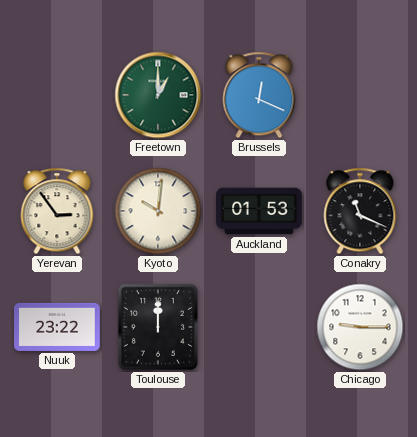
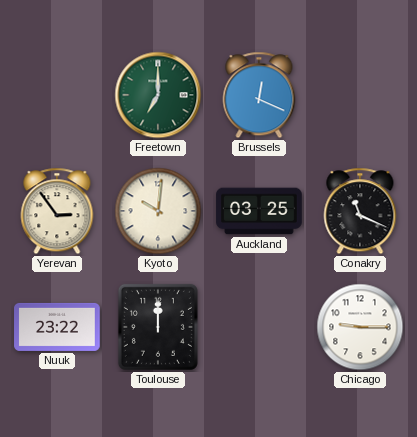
Freetown: 1:00 -> 7:00
Auckland: 01:53 -> 03:25
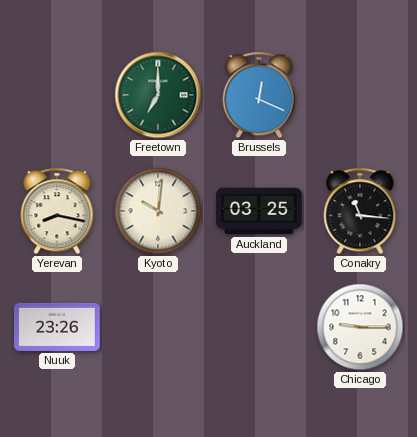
Yerevan: 2:54 -> 8:17
Conakry: 11:19 -> 11:16
Nuuk: 23:22 -> 23:26
Toulouse: 12:00 -> none
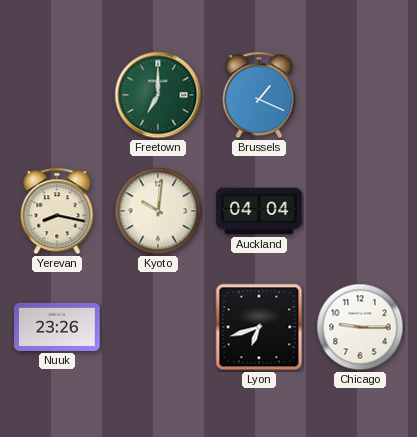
Brussels: 12:19 -> 1:19
Auckland: 03:25 -> 04:04
Conakry: 11:16 -> none
Lyon: none -> 6:42
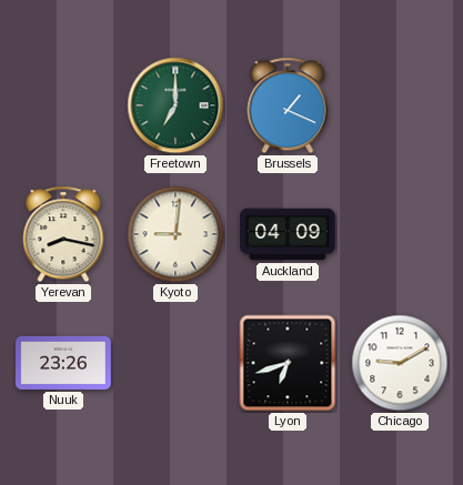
Kyoto: 10:01 -> 9:01
Auckland: 04:04 -> 04:09
Chicago: 9:15 -> 9:10
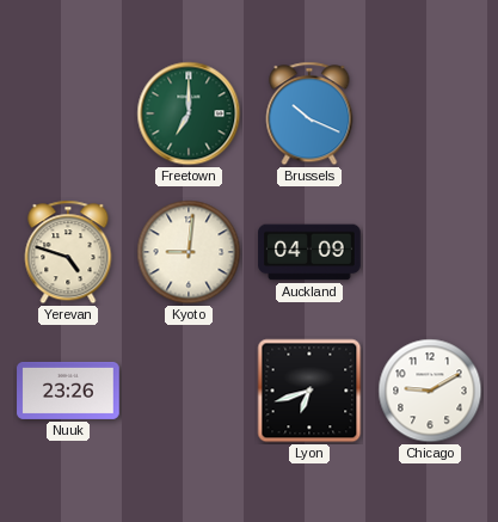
Brussels: 1:19 -> 10:19
Yerevan: 8:17 -> 4:48
